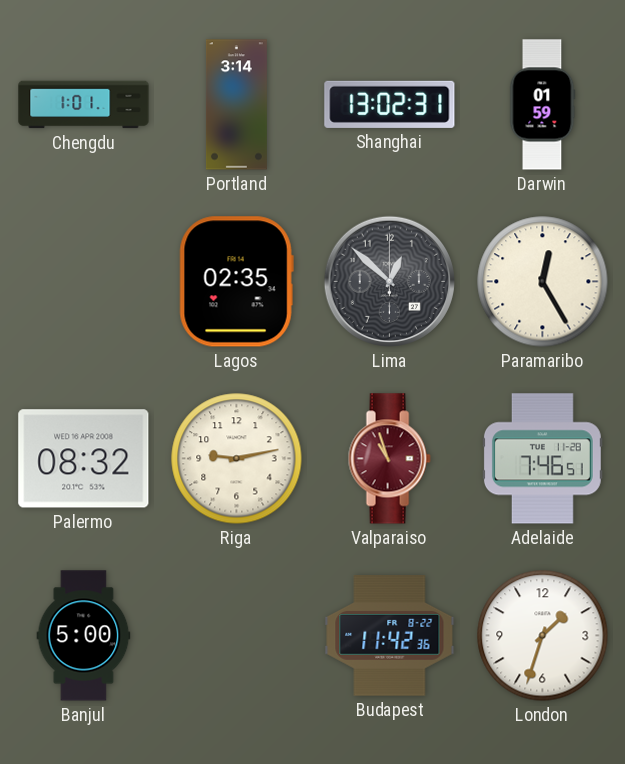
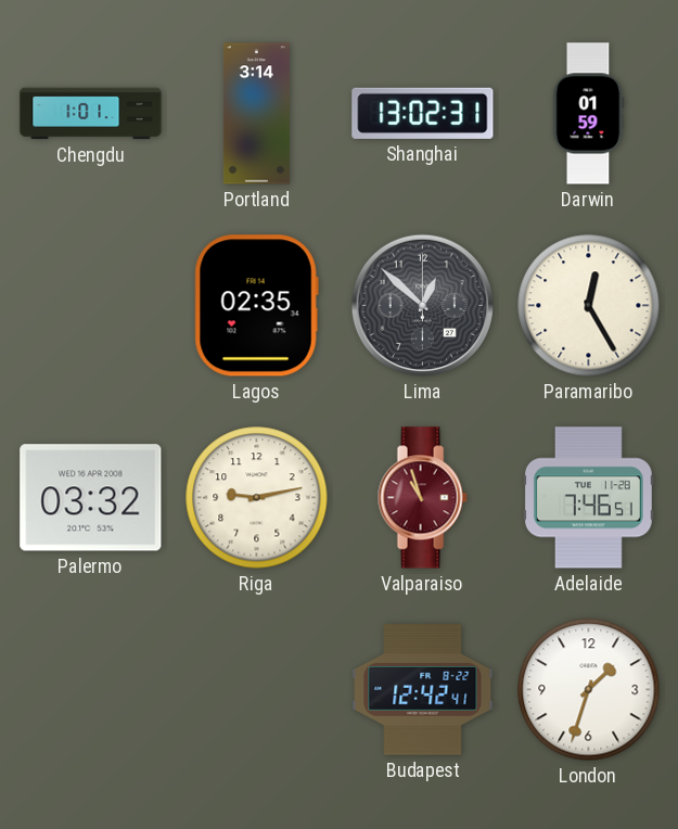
Palermo: 08:32 -> 03:32
Banjul: 5:00 -> none
Budapest: 11:42 -> 12:42
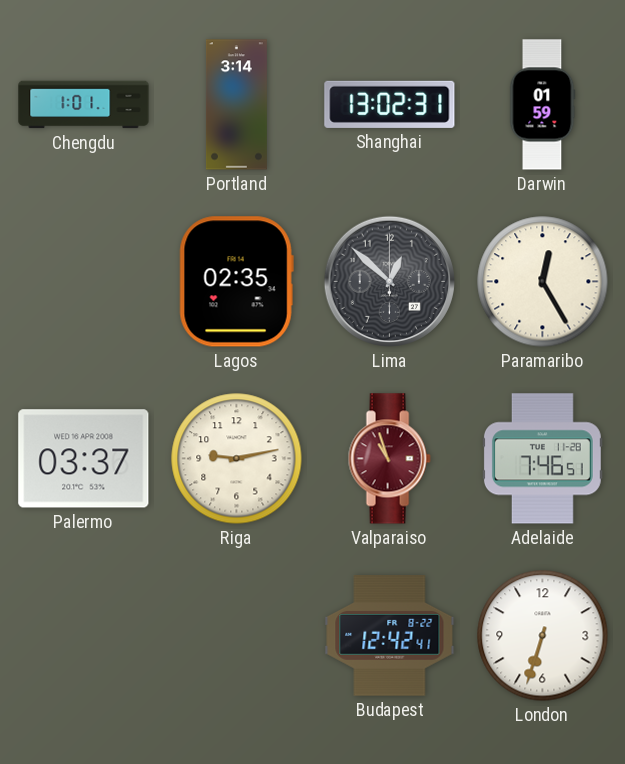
Palermo: 03:32 -> 03:37
London: 1:33 -> 6:33
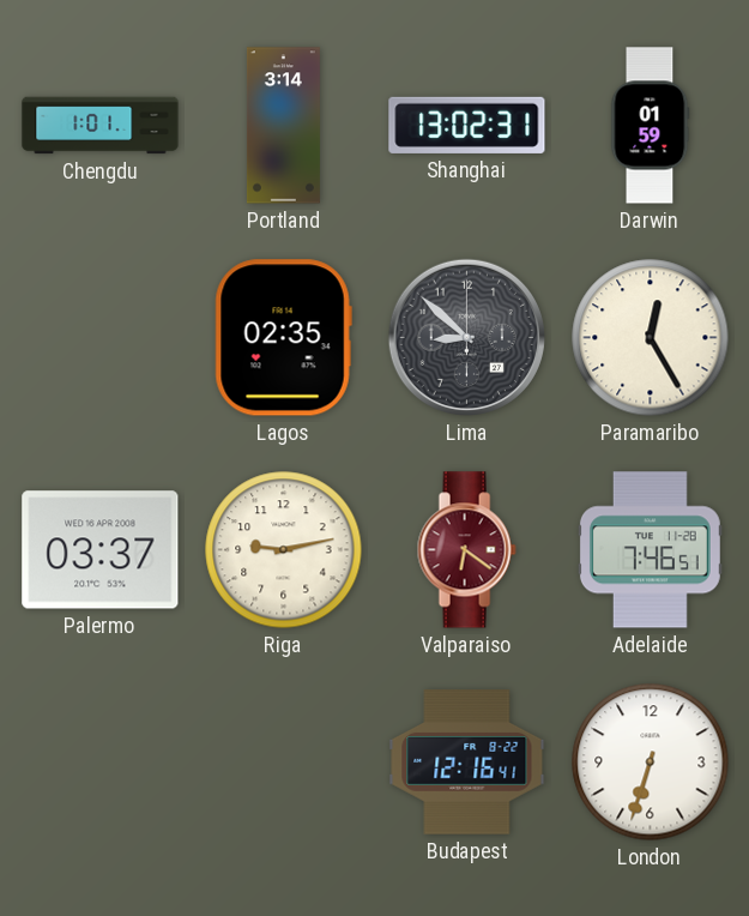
Lima: 12:52 -> 8:52
Valparaiso: 10:57 -> 6:21
Budapest: 12:42 -> 12:16
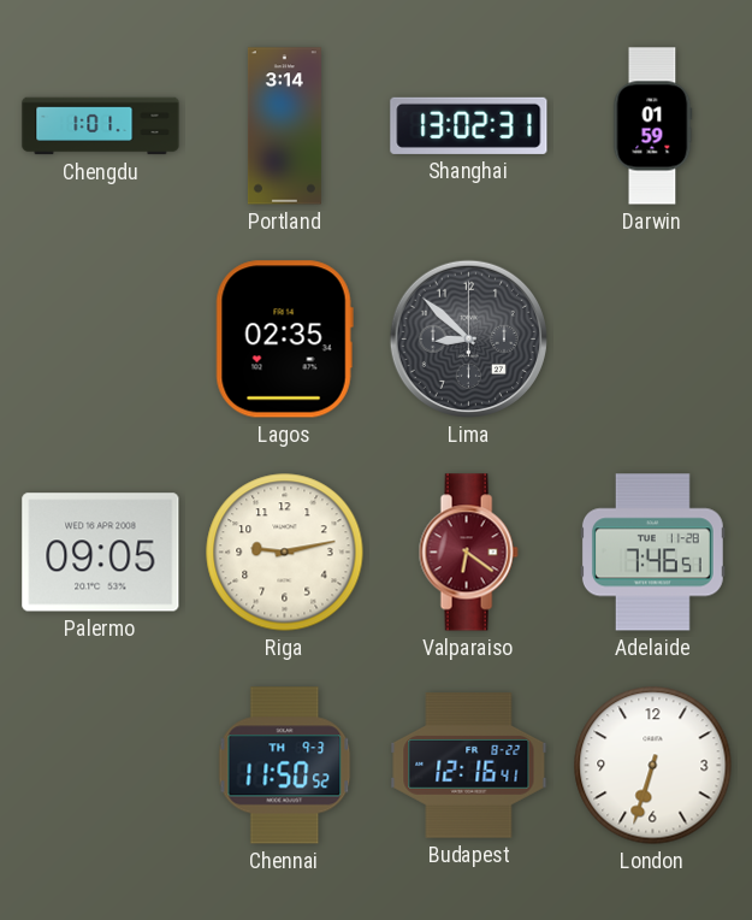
Paramaribo: 12:25 -> none
Palermo: 03:37 -> 09:05
Chennai: none -> 11:50
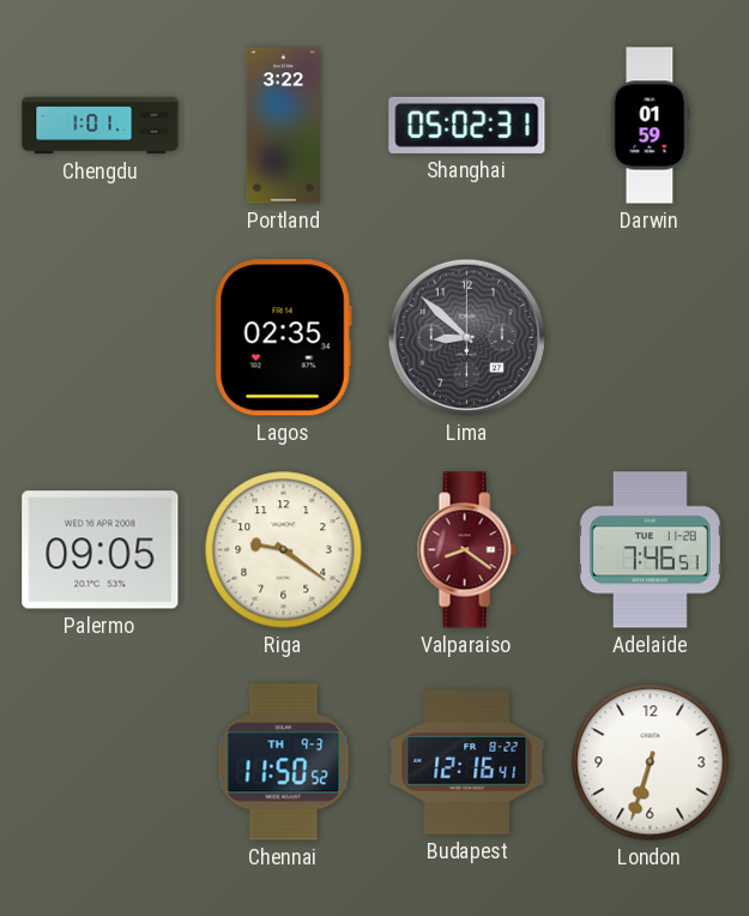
Portland: 3:14 -> 3:22
Shanghai: 13:02 -> 05:02
Riga: 9:13 -> 9:21
Valparaiso: 6:21 -> 8:21
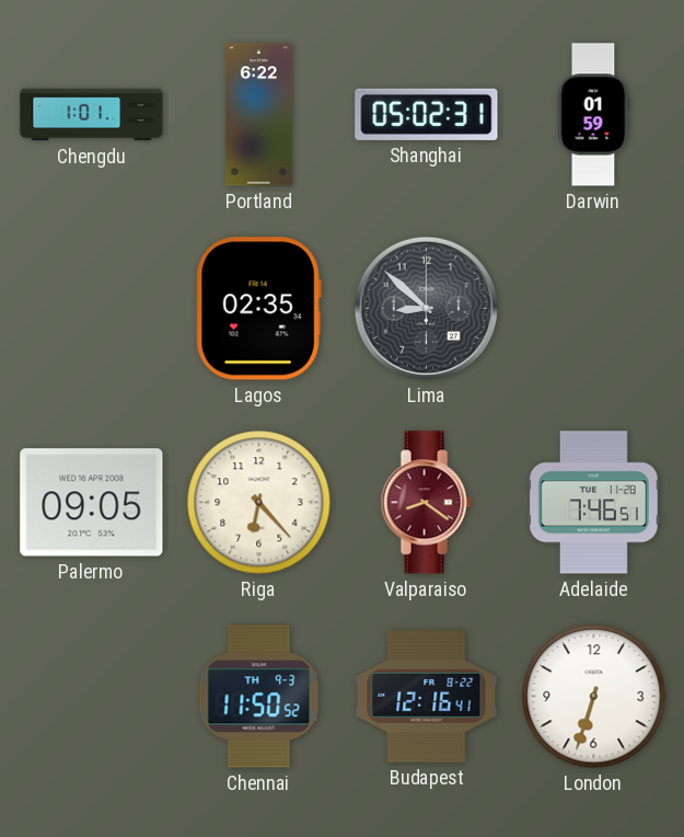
Portland: 3:22 -> 6:22
Riga: 9:21 -> 6:23
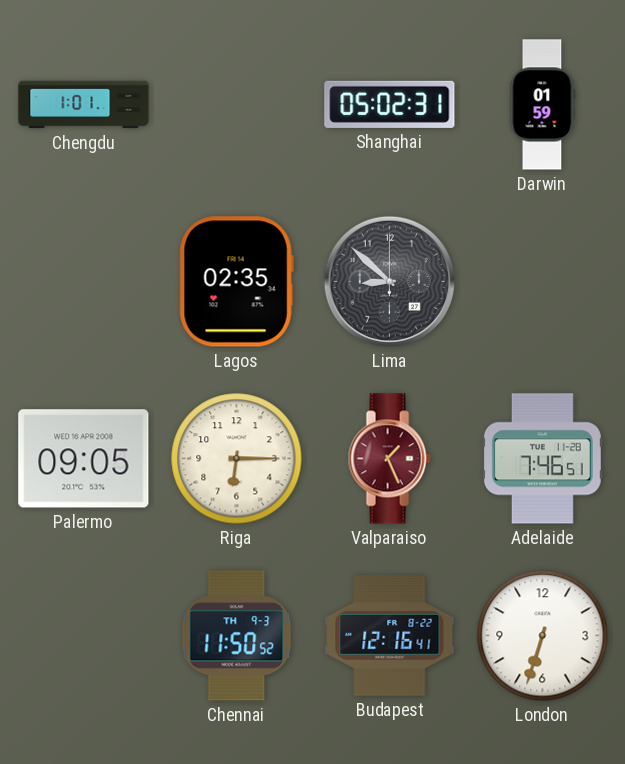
Portland: 6:22 -> none
Riga: 6:23 -> 6:15
Valparaiso: 8:21 -> 1:26
